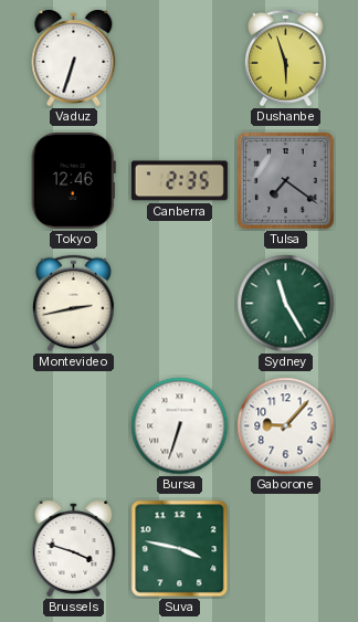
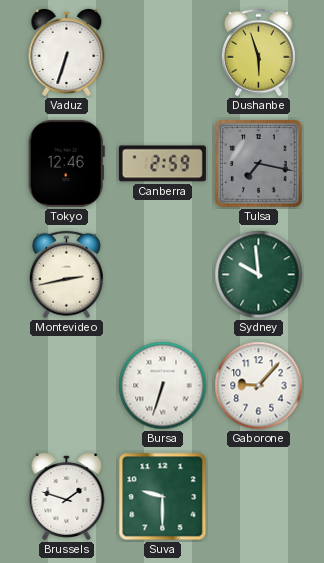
Canberra: 2:35 -> 2:59
Tulsa: 7:21 -> 7:17
Sydney: 11:25 -> 9:59
Brussels: 3:48 -> 1:48
Suva: 3:47 -> 9:30
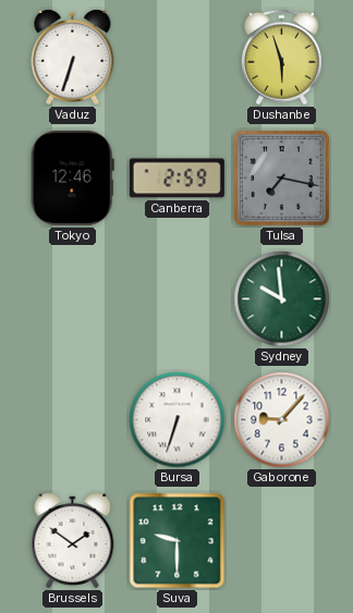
Montevideo: 2:43 -> none
Brussels: 1:48 -> 1:51
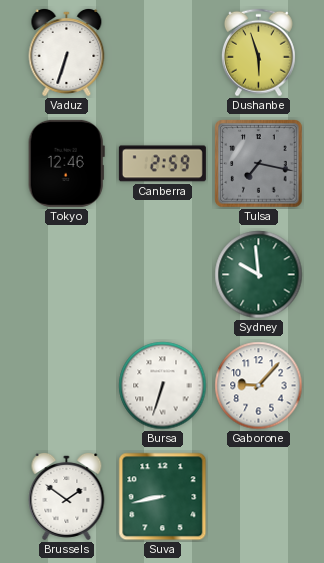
Suva: 9:30 -> 8:43
